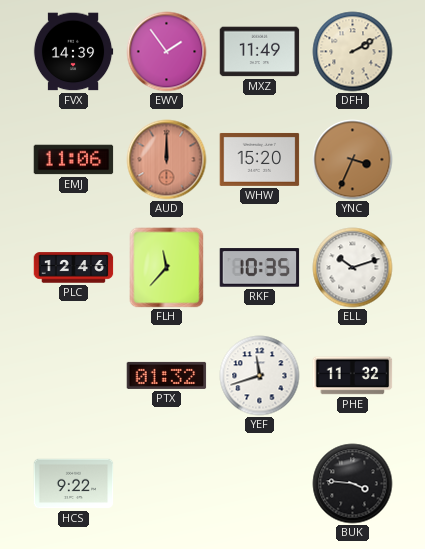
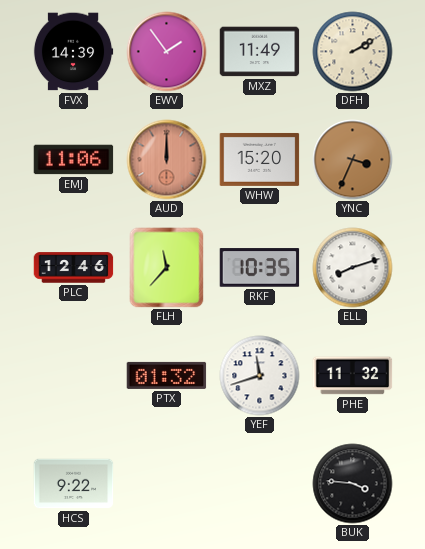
ELL: 10:12 -> 8:12
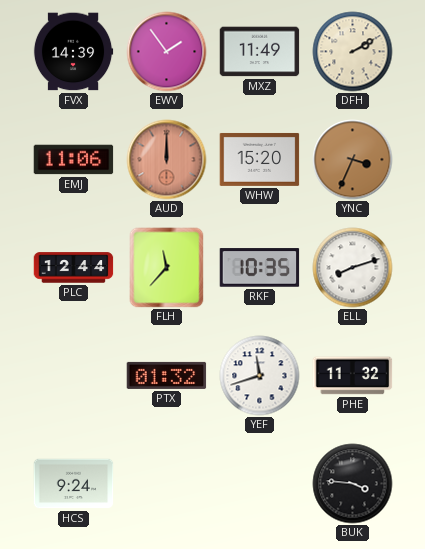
PLC: 12:46 -> 12:44
HCS: 9:22 -> 9:24
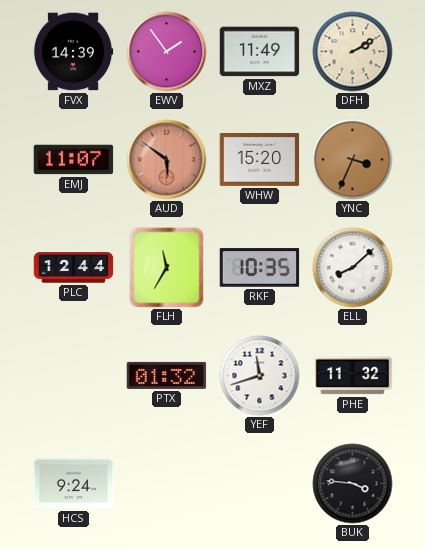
EMJ: 11:06 -> 11:07
AUD: 12:00 -> 5:51
FLH: 11:37 -> 11:35
ELL: 8:12 -> 8:08
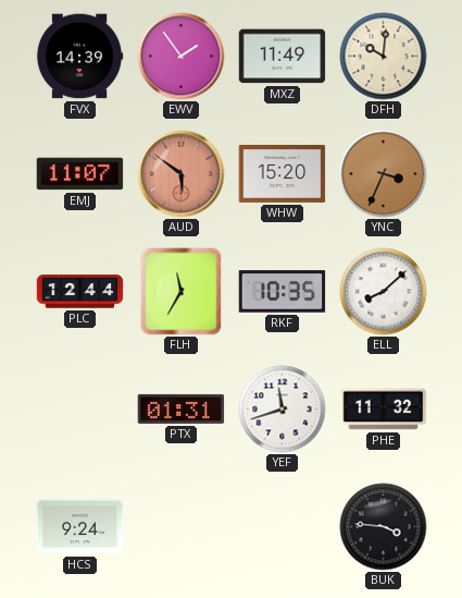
DFH: 2:10 -> 10:01
PTX: 01:32 -> 01:31
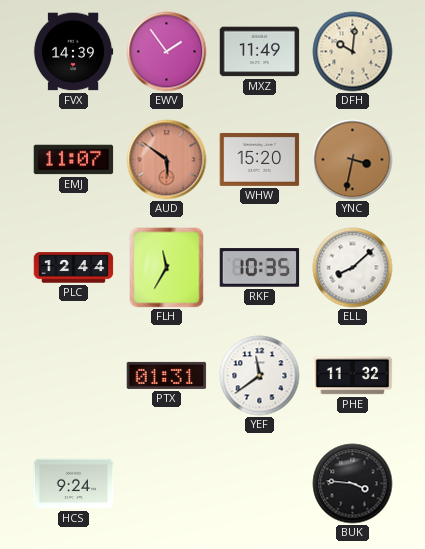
YNC: 3:34 -> 3:32
YEF: 11:42 -> 11:39
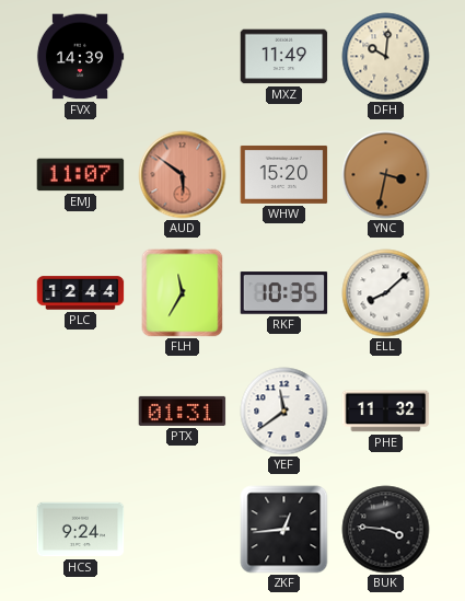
EWV: 1:54 -> none
ZKF: none -> 12:44
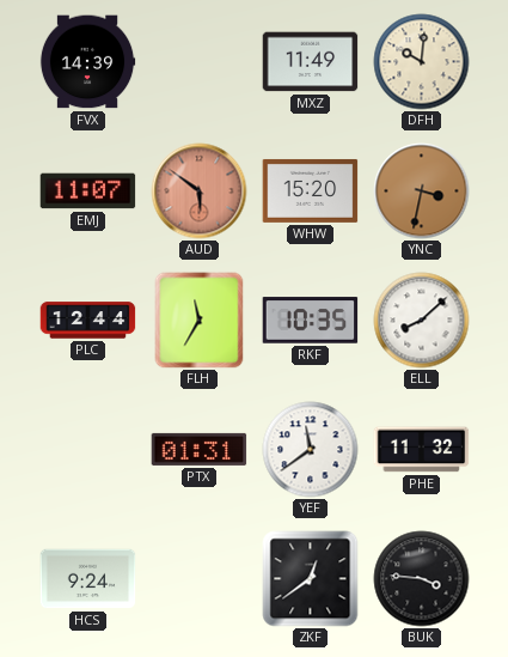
ZKF: 12:44 -> 12:39
